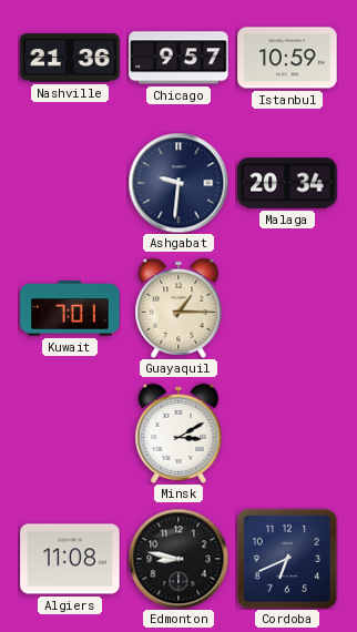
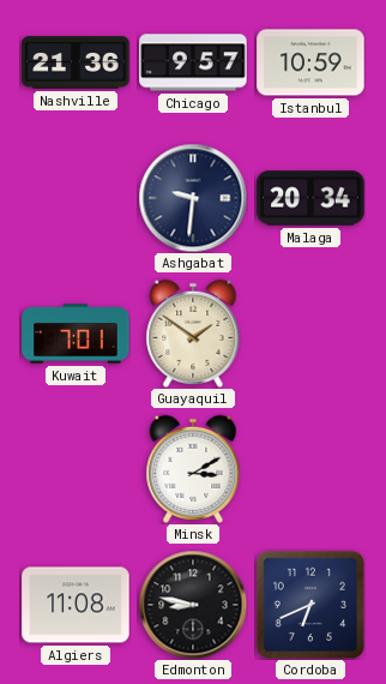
Guayaquil: 1:15 -> 1:51
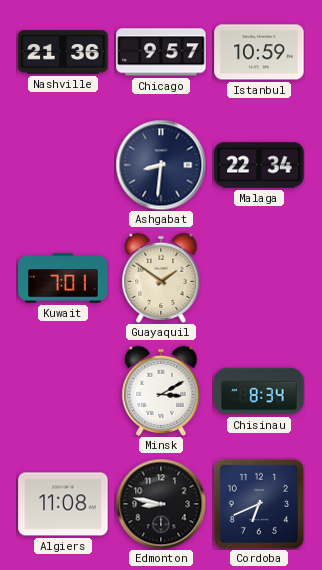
Ashgabat: 9:31 -> 8:31
Malaga: 20:34 -> 22:34
Chisinau: none -> 8:34
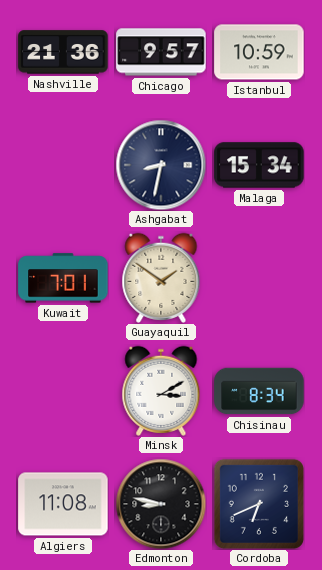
Ashgabat: 8:31 -> 8:32
Malaga: 22:34 -> 15:34
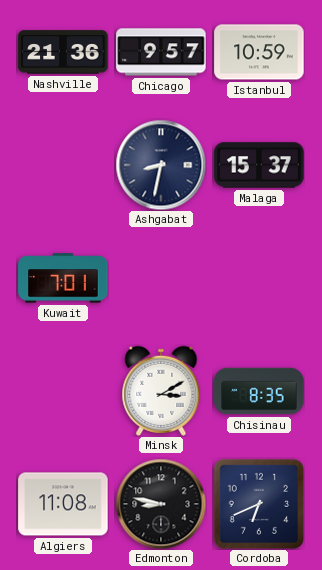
Malaga: 15:34 -> 15:37
Guayaquil: 1:51 -> none
Chisinau: 8:34 -> 8:35
